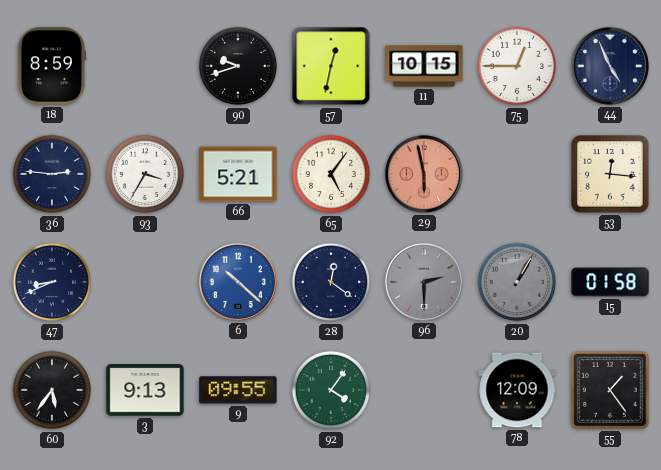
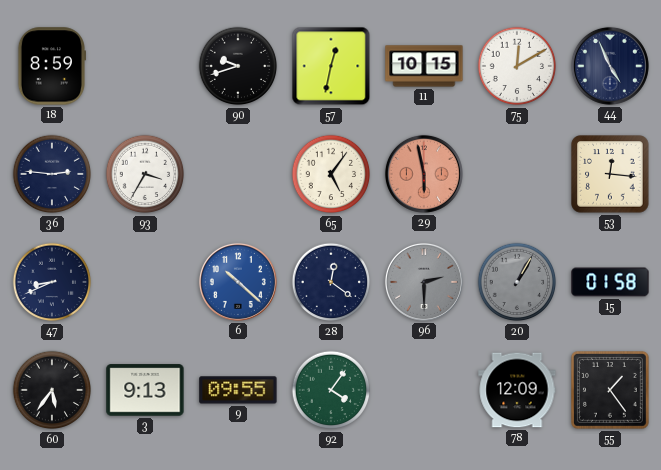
75: 12:45 -> 12:10
66: 5:21 -> none
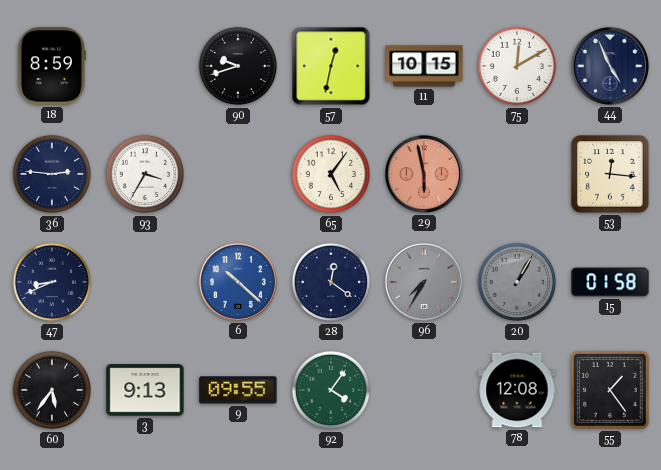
96: 2:30 -> 7:35
78: 12:09 -> 12:08
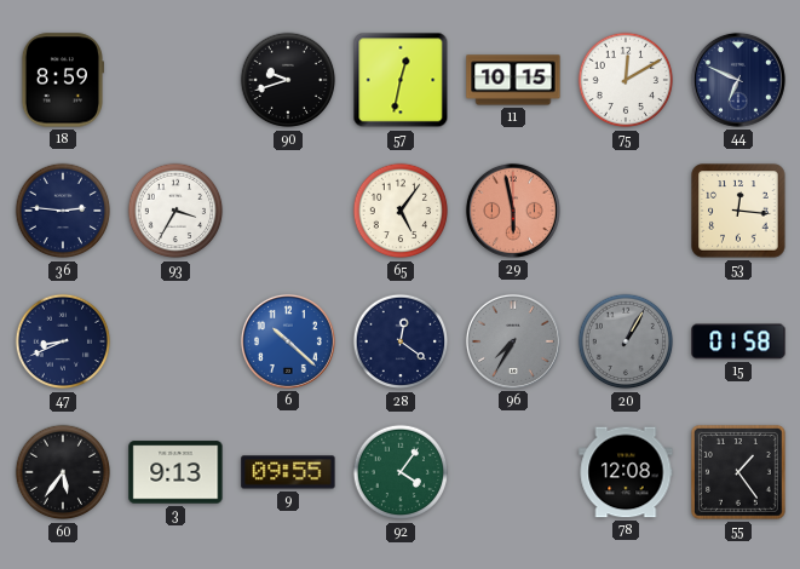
44: 4:56 -> 6:49
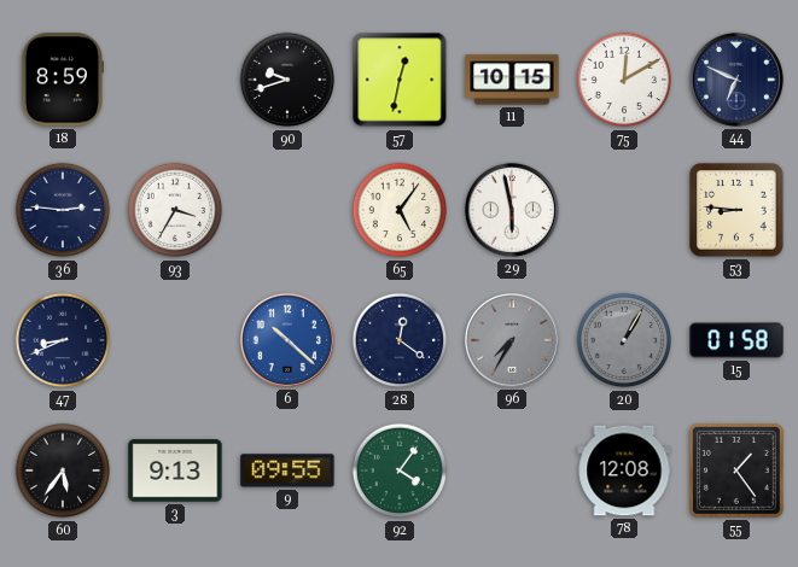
29 dial: salmon -> white
53: 12:16 -> 8:46
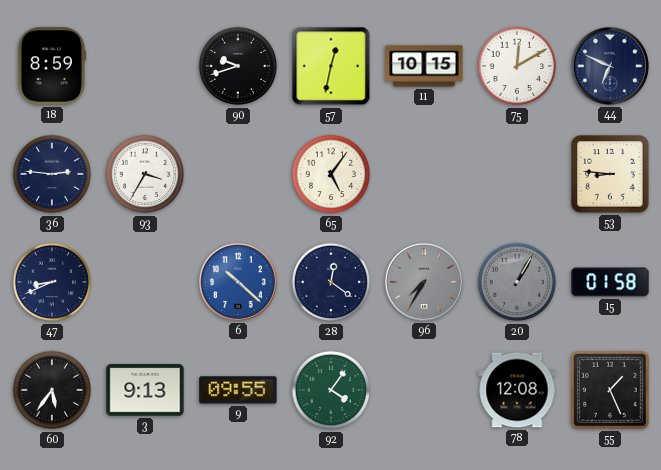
29: 5:58 -> none
55: 1:24 -> 1:26
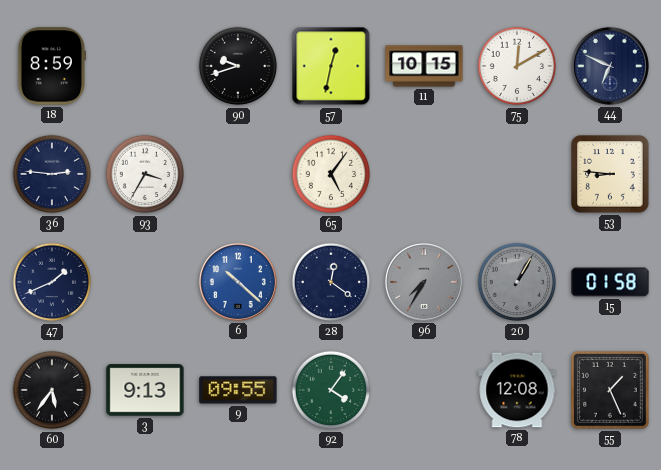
47: 8:41 -> 1:41
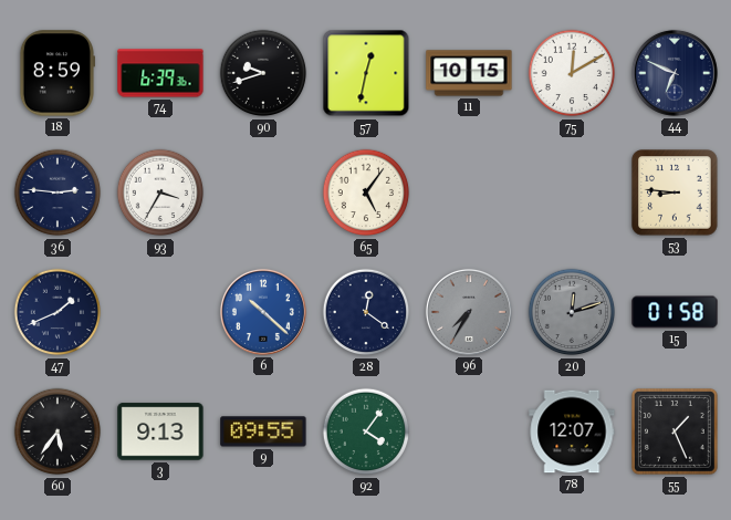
74: none -> 6:39
20: 1:05 -> 12:12
78: 12:08 -> 12:07
